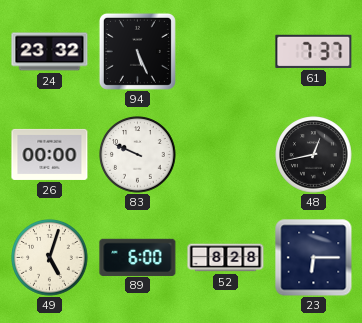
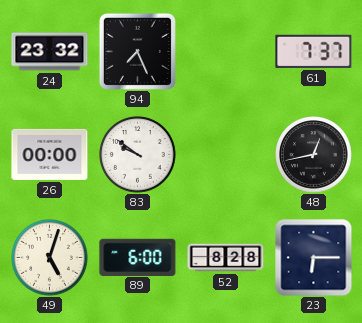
94: 5:26 -> 7:26
83: 9:49 -> 9:51
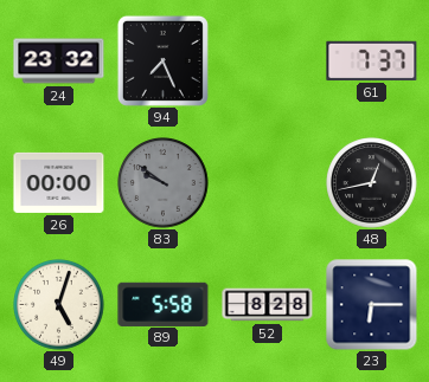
83 dial: white -> grey
89: 6:00 -> 5:58
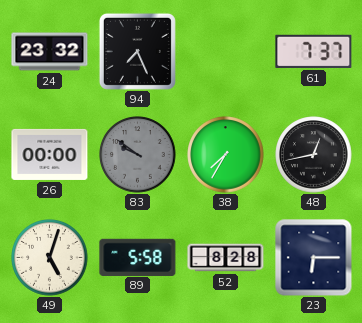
38: none -> 7:35
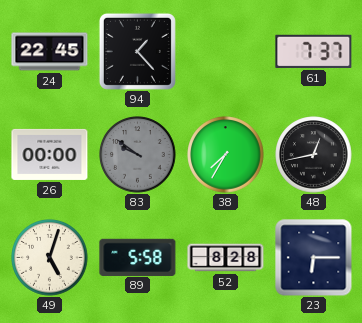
24: 23:32 -> 22:45
94: 7:26 -> 1:23
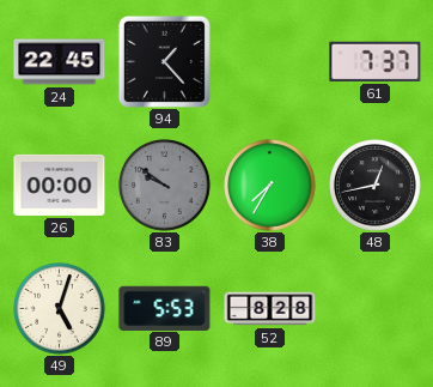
89: 5:58 -> 5:53
23: 6:15 -> none
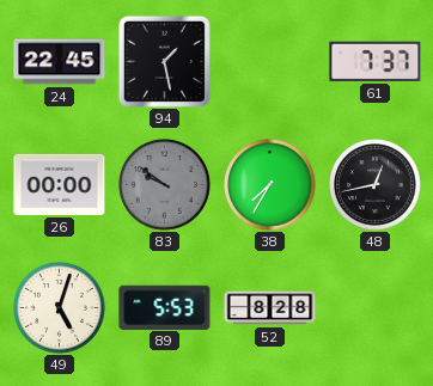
94: 1:23 -> 1:28
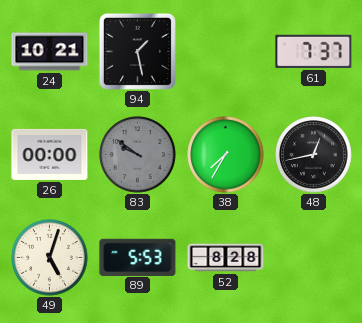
24: 22:45 -> 10:21
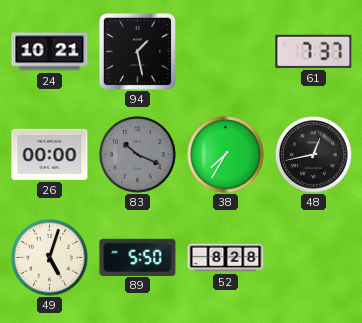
83: 9:51 -> 10:19
89: 5:53 -> 5:50
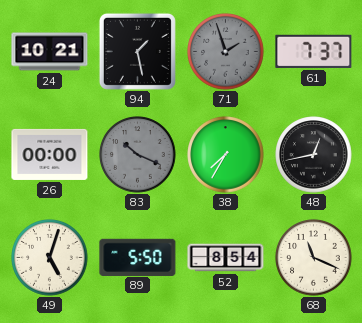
71: none -> 1:57
52: 8:28 -> 8:54
68: none -> 11:19
